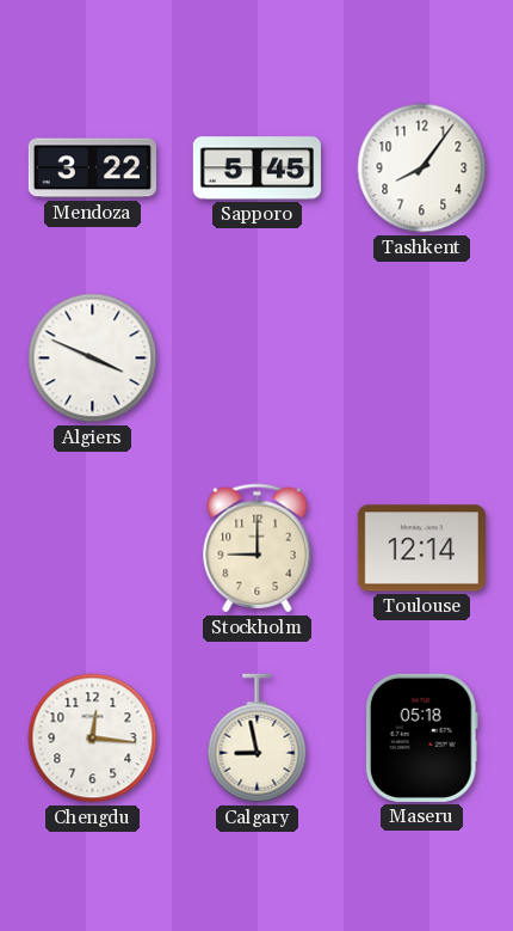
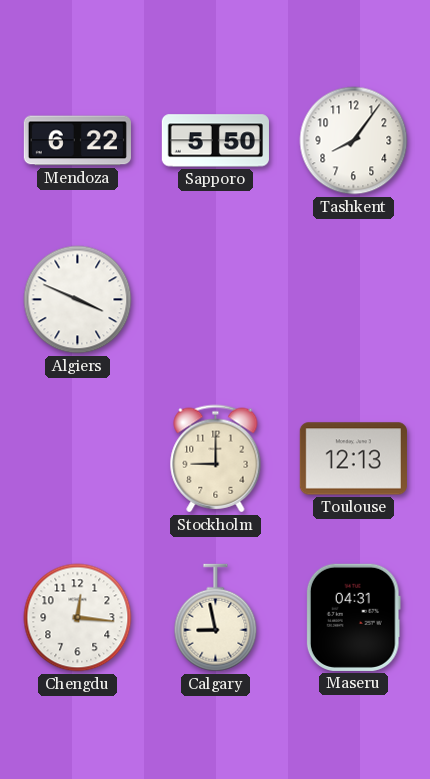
Mendoza: 3:22 -> 6:22
Sapporo: 5:45 -> 5:50
Toulouse: 12:14 -> 12:13
Maseru: 05:18 -> 04:31
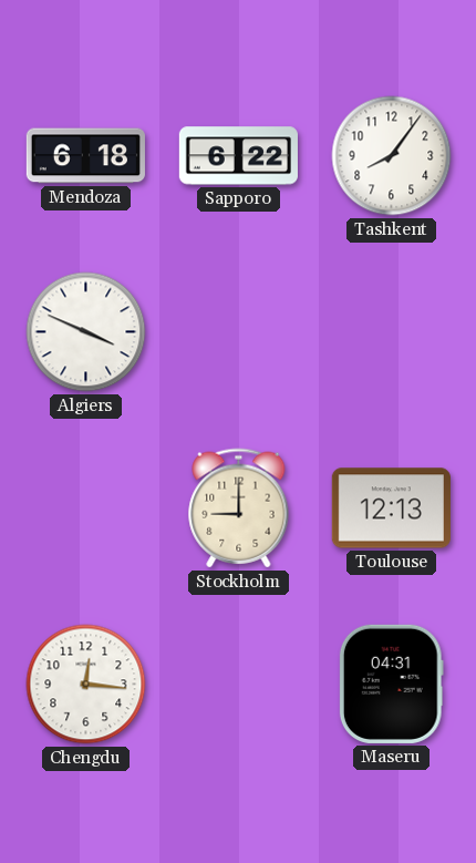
Mendoza: 6:22 -> 6:18
Sapporo: 5:50 -> 6:22
Calgary: 8:58 -> none
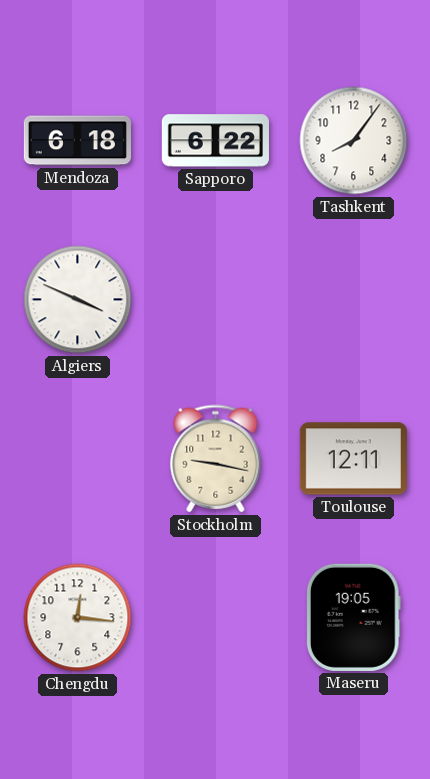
Stockholm: 9:00 -> 9:17
Toulouse: 12:13 -> 12:11
Maseru: 04:31 -> 19:05
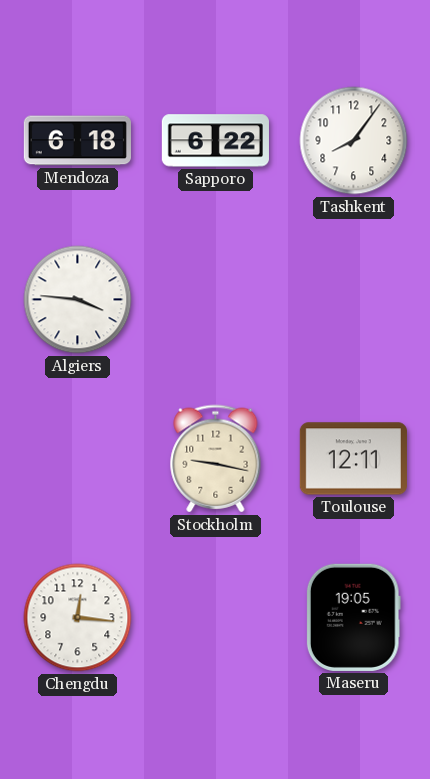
Algiers: 3:49 -> 3:46
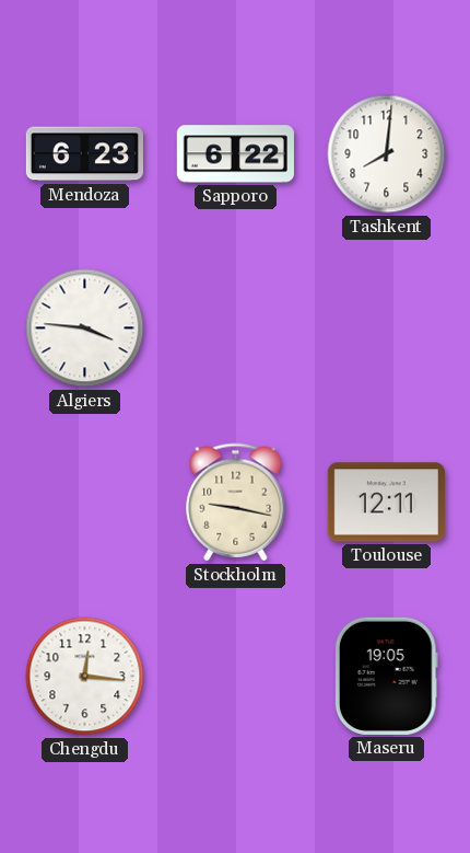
Mendoza: 6:18 -> 6:23
Tashkent: 8:06 -> 8:01
